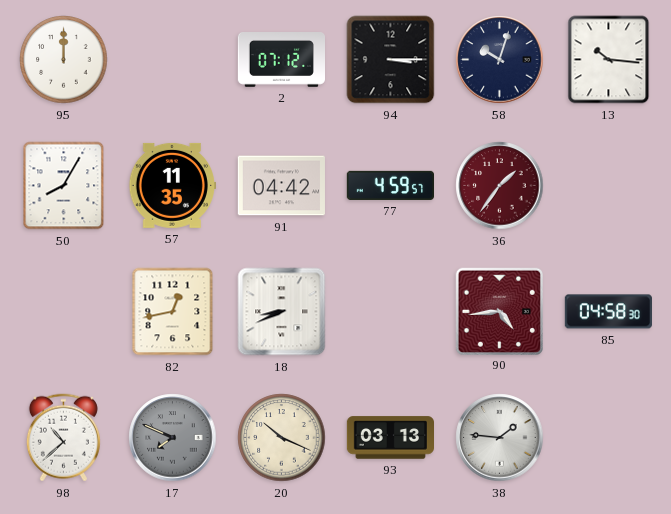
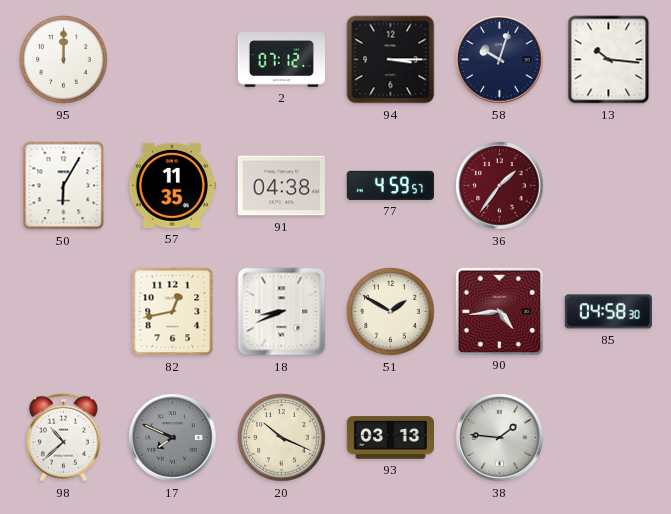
50: 8:05 -> 6:05
91: 04:42 -> 04:38
51: none -> 1:50
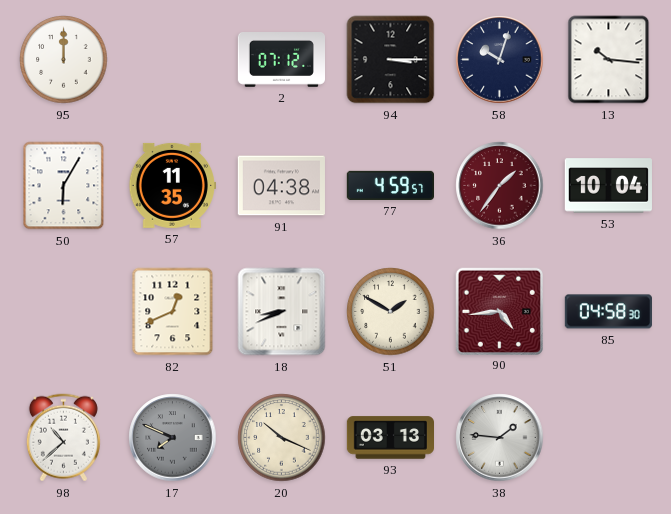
53: none -> 10:04
82: 12:43 -> 12:41
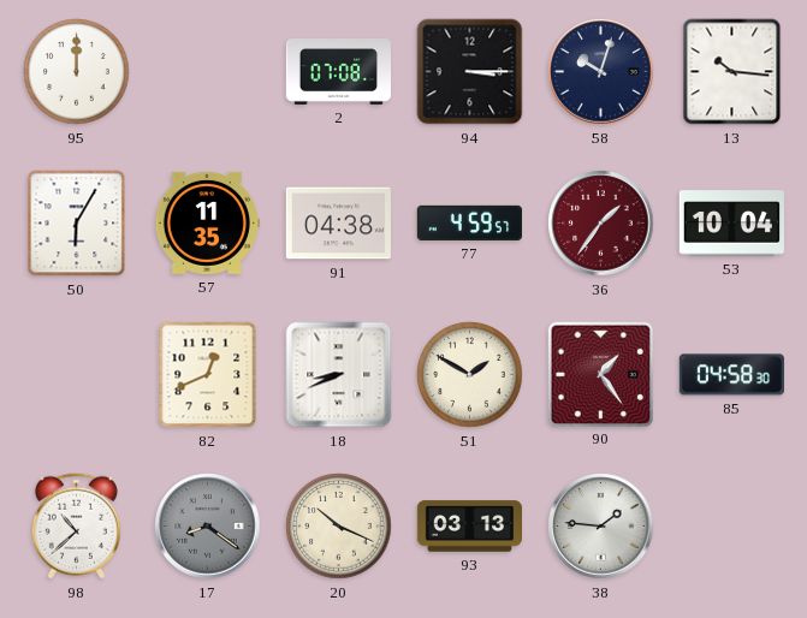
2: 07:12 -> 07:08
90: 4:44 -> 1:24
17: 7:49 -> 8:21
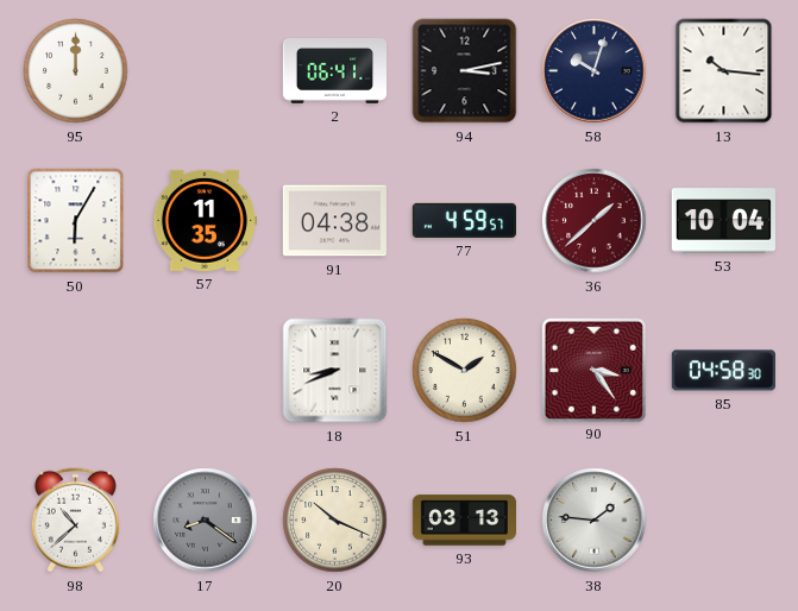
2: 07:08 -> 06:41
94: 3:15 -> 3:13
36: 1:36 -> 1:38
82: 12:41 -> none
90: 1:24 -> 3:24
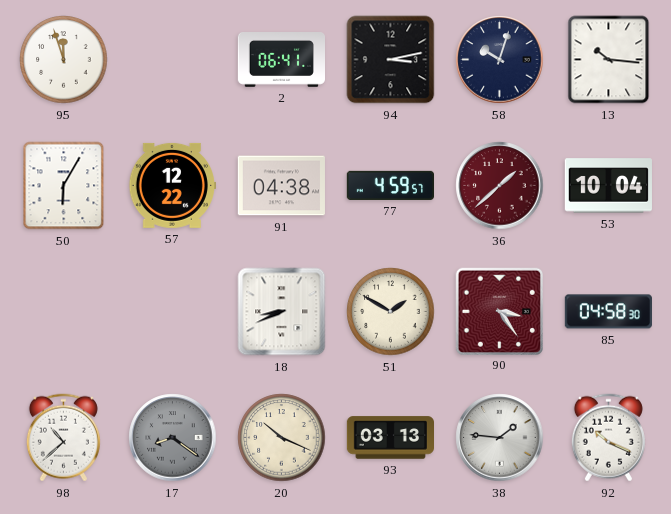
95: 12:00 -> 11:57
57: 11:35 -> 12:22
92: none -> 10:19
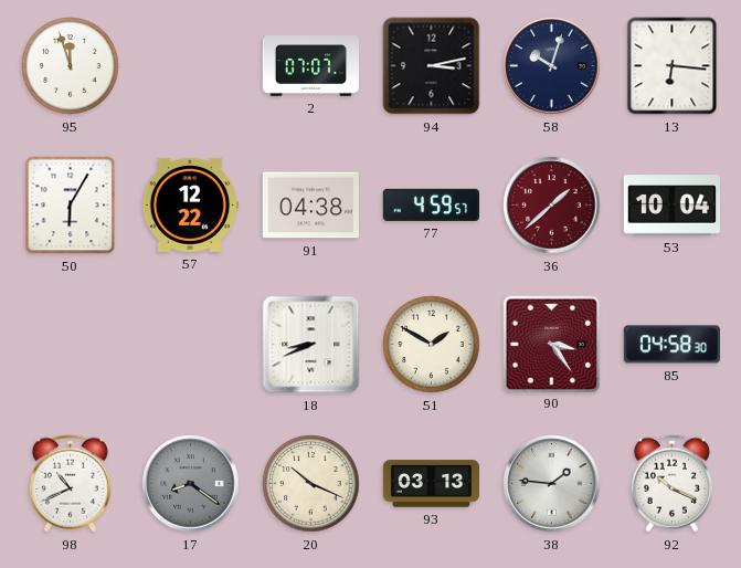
2: 06:41 -> 07:07
13: 10:16 -> 6:16
98: 10:38 -> 10:41
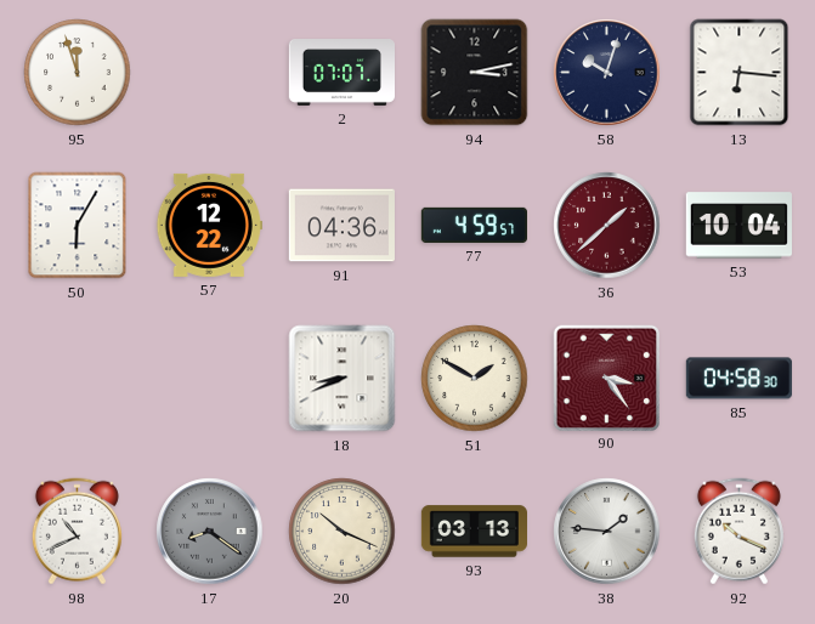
91: 04:38 -> 04:36
